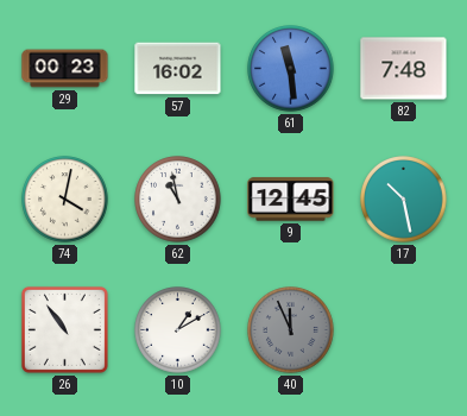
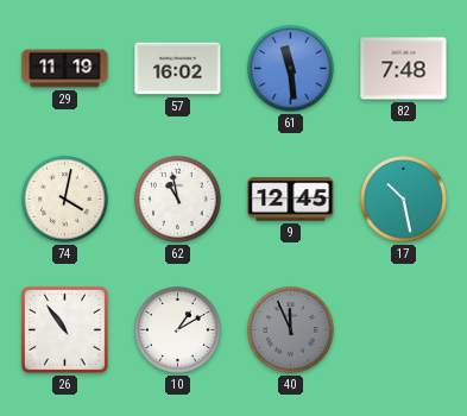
29: 00:23 -> 11:19
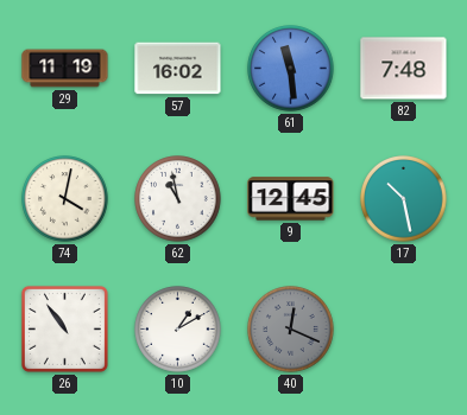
40: 11:56 -> 12:19
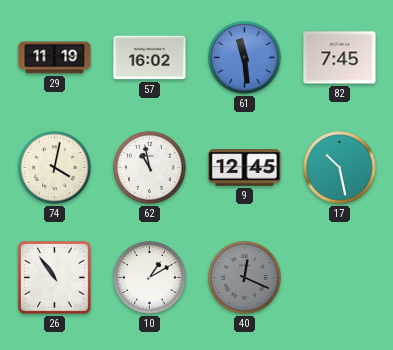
82: 7:48 -> 7:45
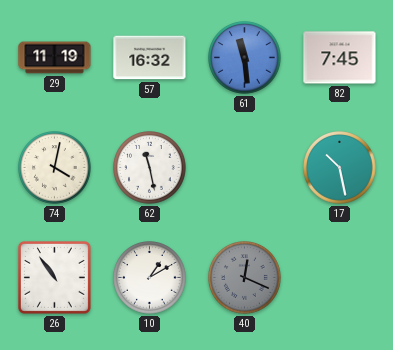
57: 16:02 -> 16:32
62: 10:58 -> 11:28
9: 12:45 -> none
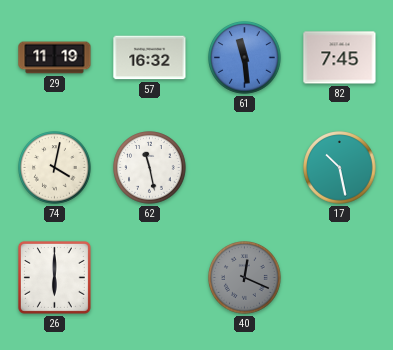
26: 10:54 -> 6:00
10: 1:10 -> none
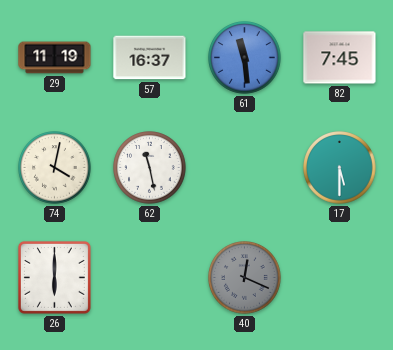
57: 16:32 -> 16:37
17: 10:28 -> 5:30
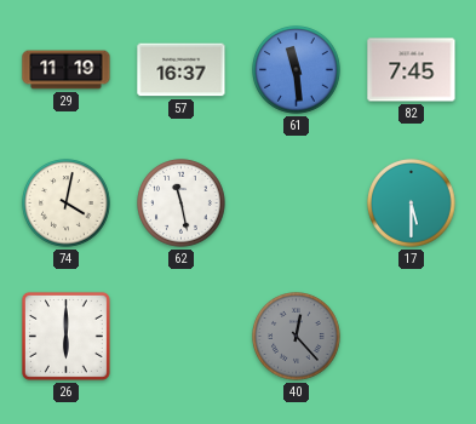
40: 12:19 -> 12:23
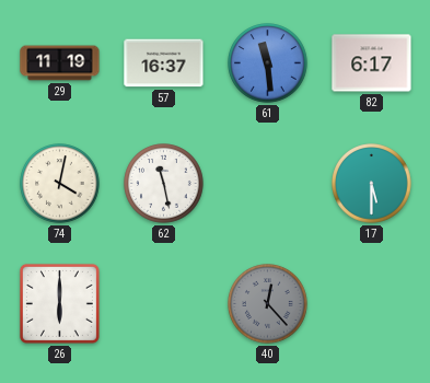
82: 7:45 -> 6:17
